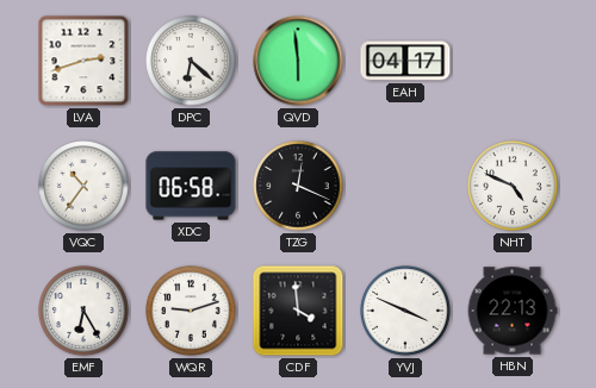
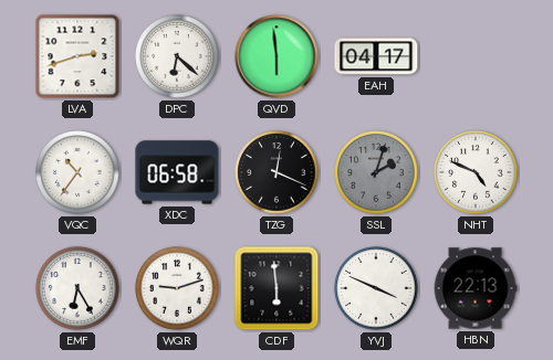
SSL: none -> 2:03
CDF: 3:59 -> 5:59
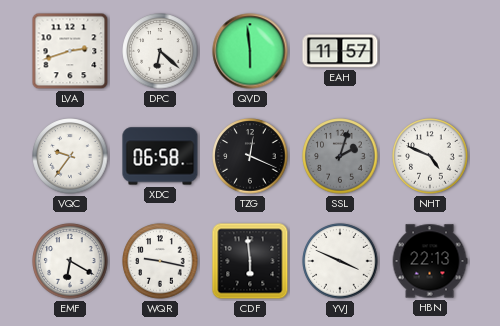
EAH: 04:17 -> 11:57
VQC: 10:36 -> 9:36
EMF: 6:25 -> 6:20
WQR: 9:12 -> 9:17
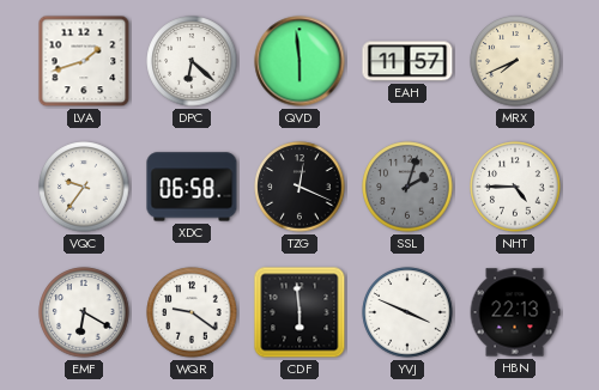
LVA: 2:42 -> 1:42
MRX: none -> 7:41
NHT: 4:49 -> 4:45
WQR: 9:17 -> 9:21
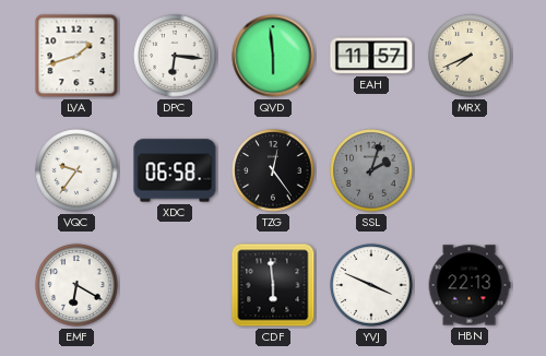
DPC: 6:22 -> 6:16
TZG: 12:19 -> 12:24
NHT: 4:45 -> none
WQR: 9:21 -> none
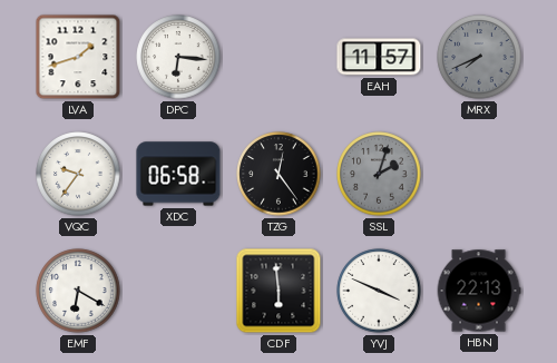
QVD: 5:59 -> none
MRX dial: cream -> grey
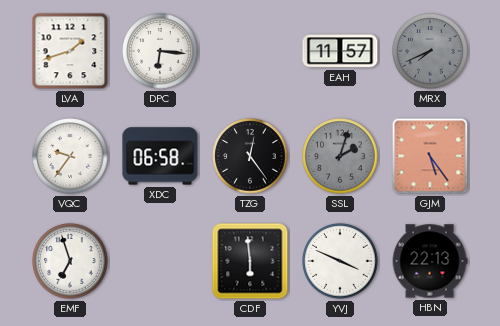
GJM: none -> 5:24
EMF: 6:20 -> 6:57
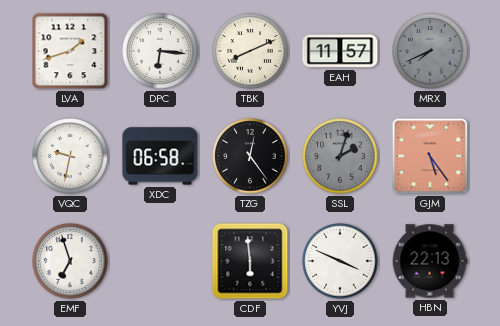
TBK: none -> 8:11
VQC: 9:36 -> 9:32
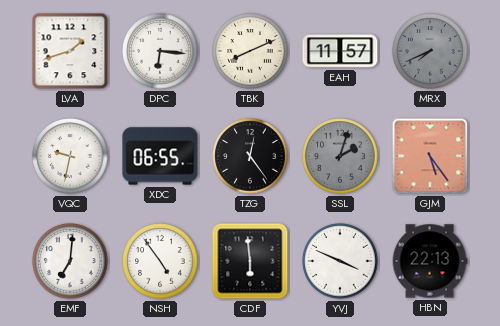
XDC: 06:58 -> 06:55
EMF: 6:57 -> 7:01
NSH: none -> 4:54
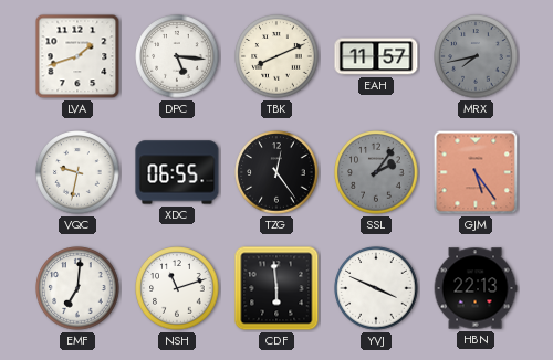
DPC: 6:16 -> 5:16
MRX: 7:41 -> 7:43
SSL: 2:03 -> 2:06
NSH: 4:54 -> 11:12
